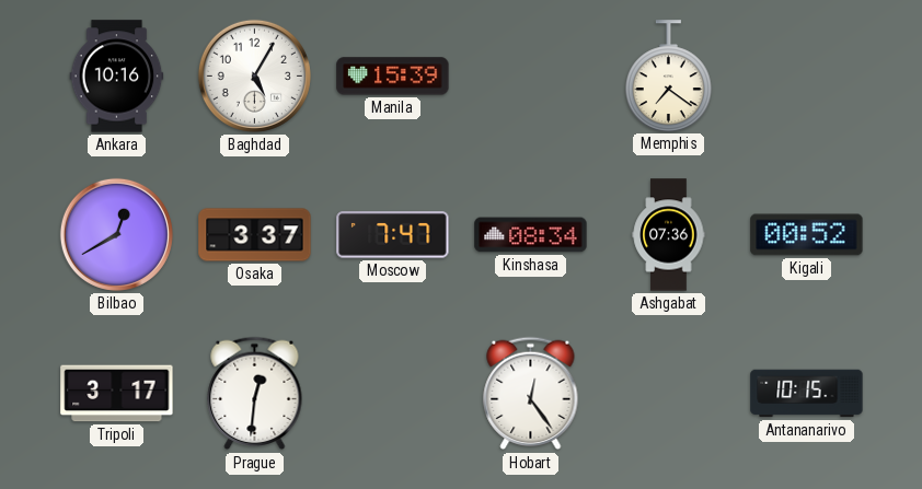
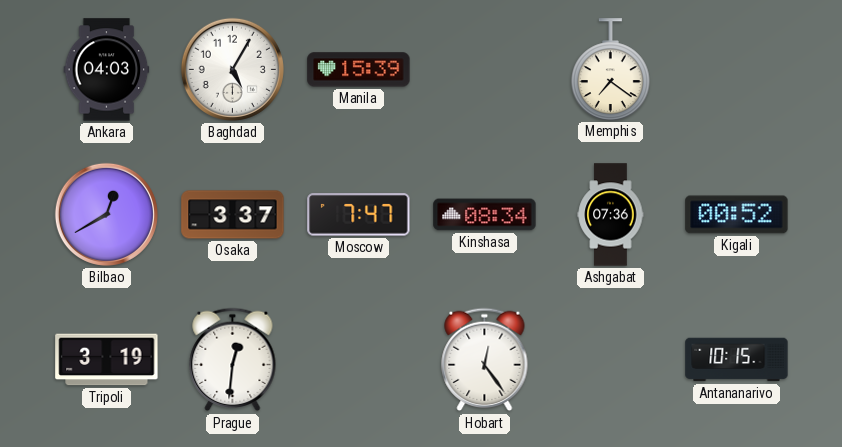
Ankara: 10:16 -> 04:03
Tripoli: 3:17 -> 3:19
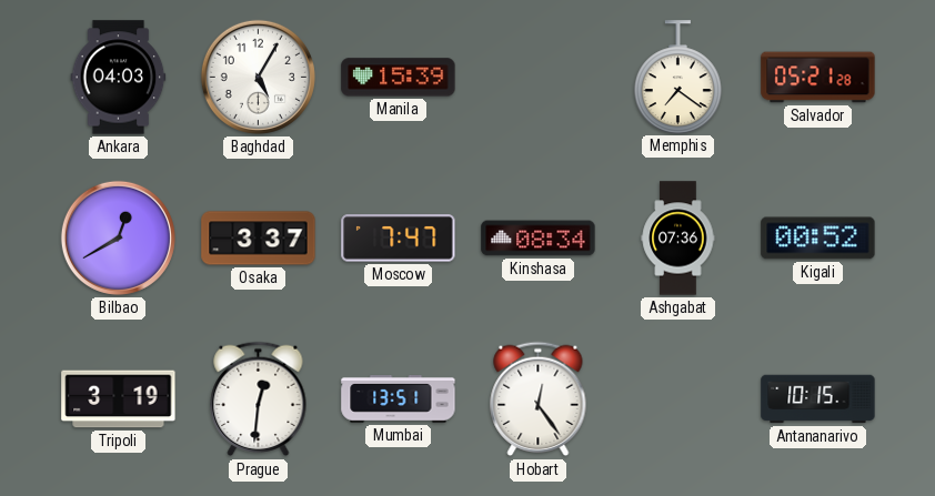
Salvador: none -> 05:21
Mumbai: none -> 13:51
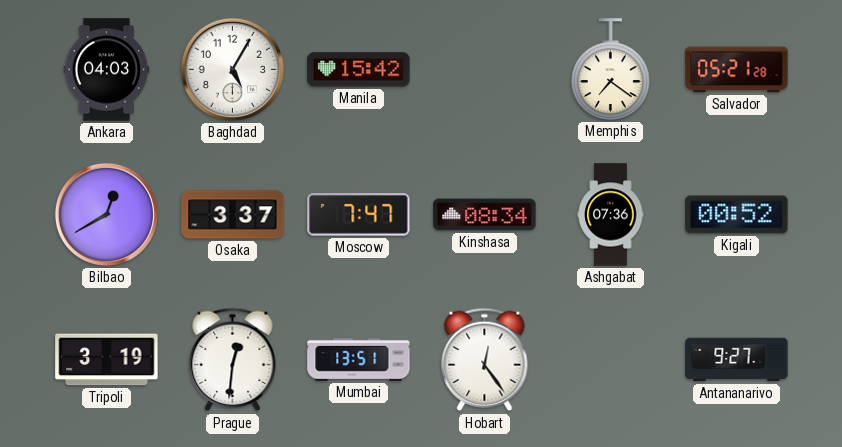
Manila: 15:39 -> 15:42
Antananarivo: 10:15 -> 9:27
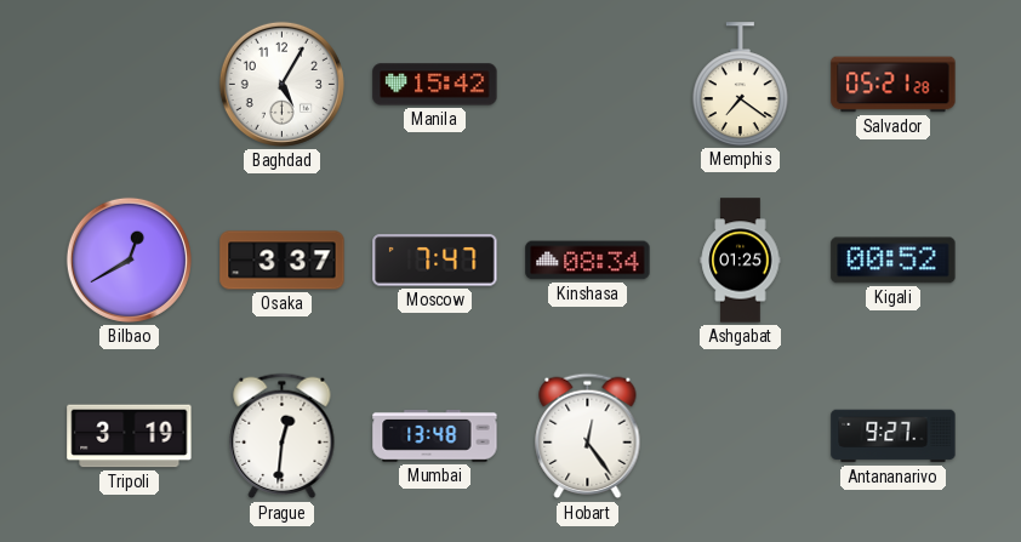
Ankara: 04:03 -> none
Ashgabat: 07:36 -> 01:25
Mumbai: 13:51 -> 13:48
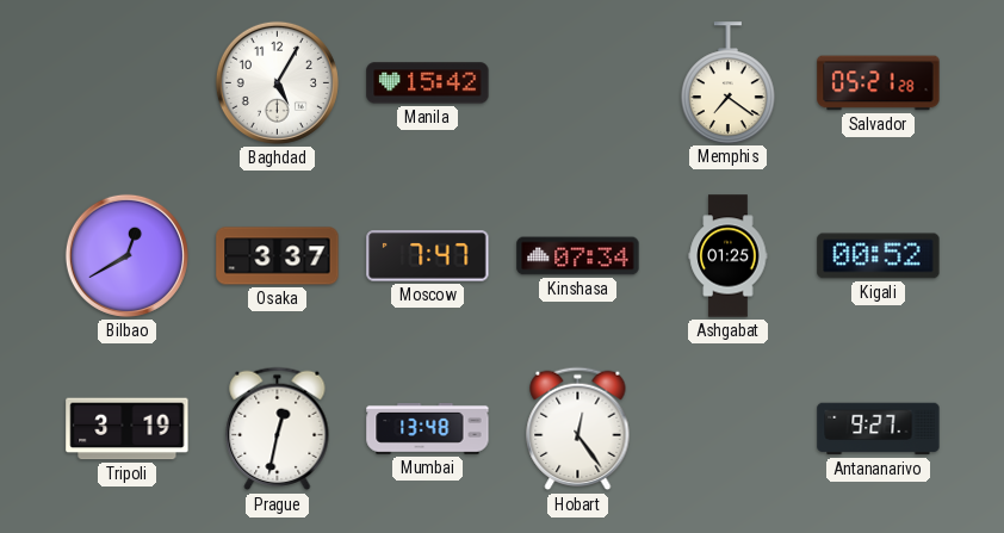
Kinshasa: 08:34 -> 07:34
Prague: 12:31 -> 12:32
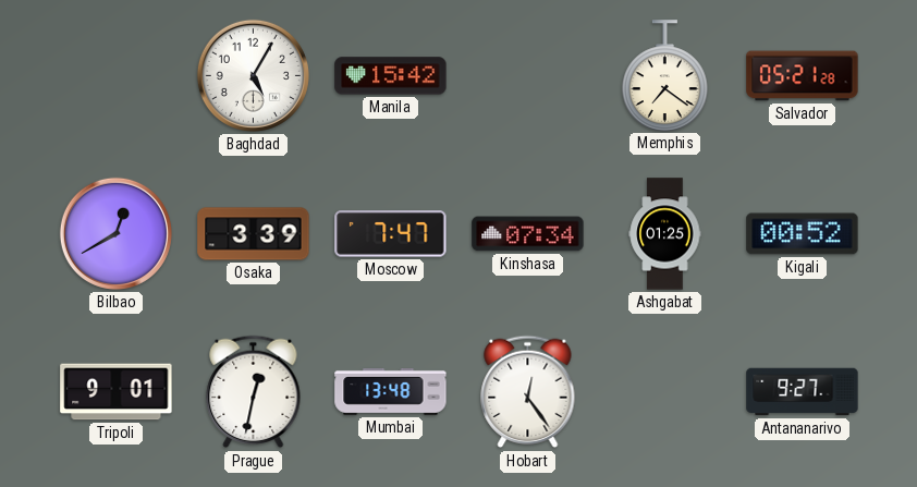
Osaka: 3:37 -> 3:39
Tripoli: 3:19 -> 9:01
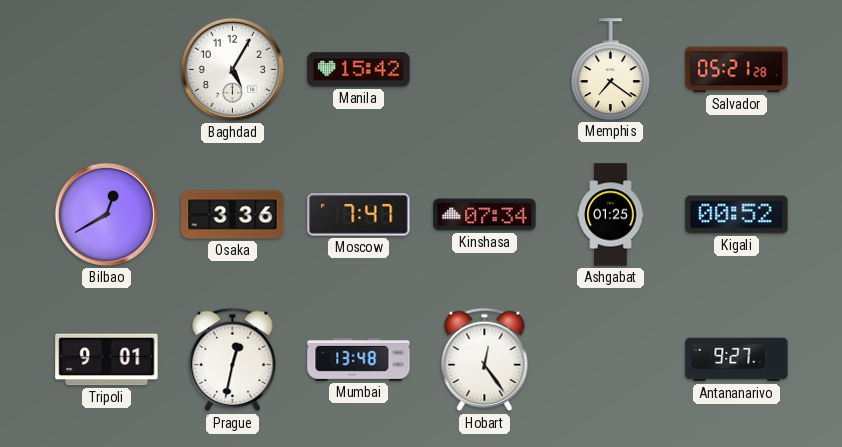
Osaka: 3:39 -> 3:36
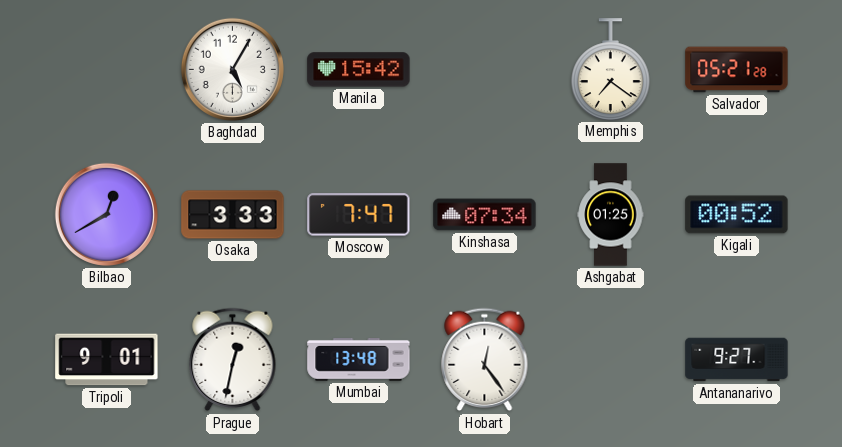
Osaka: 3:36 -> 3:33
